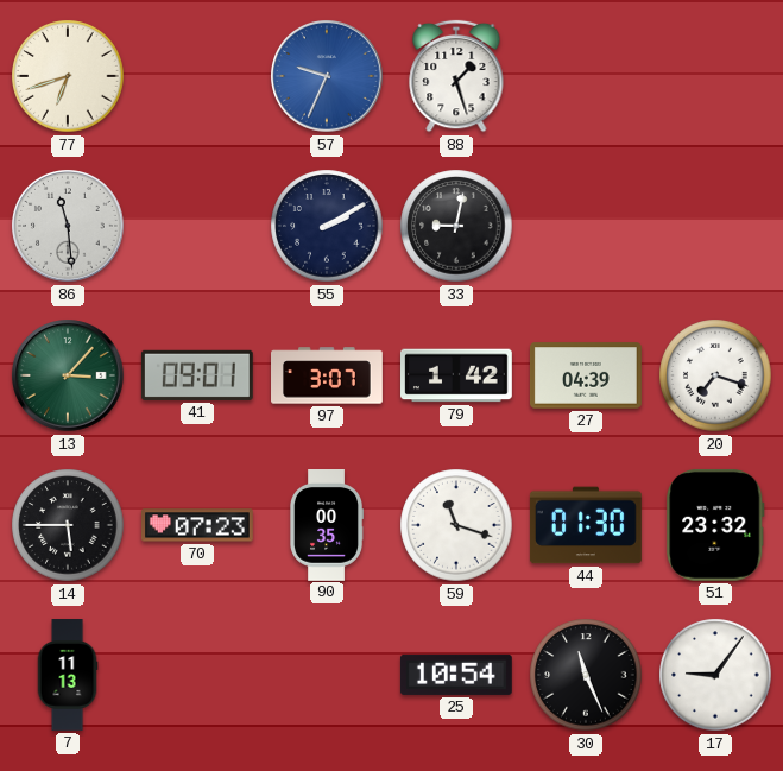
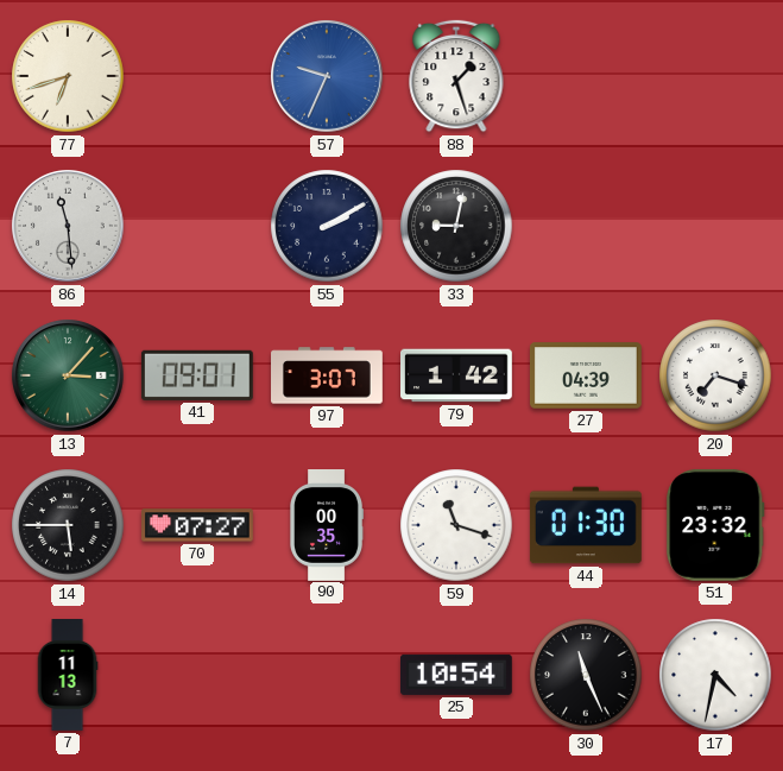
70: 07:23 -> 07:27
17: 9:06 -> 4:32
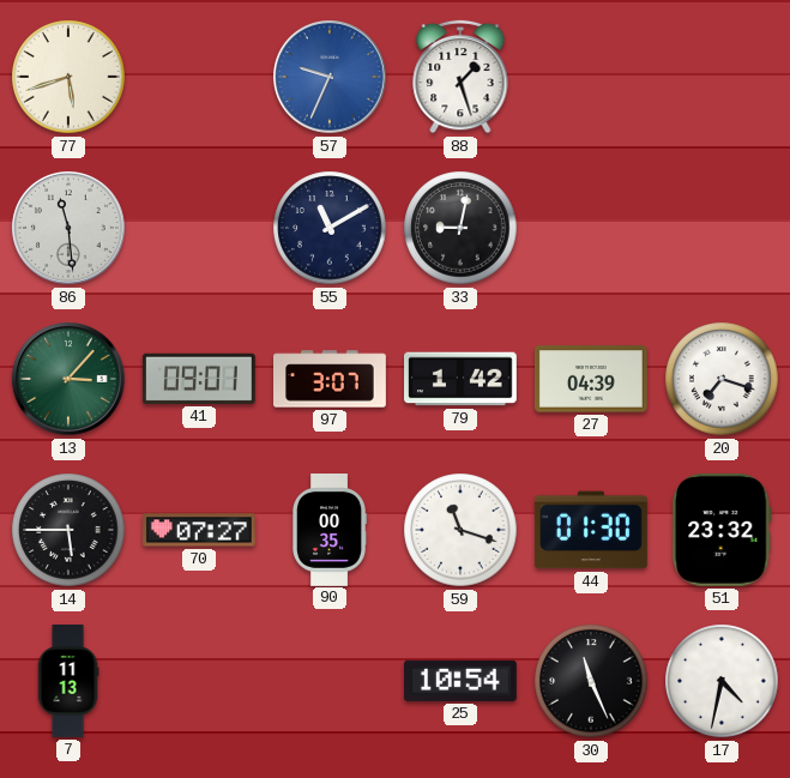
77: 6:42 -> 5:42
55: 2:10 -> 11:10
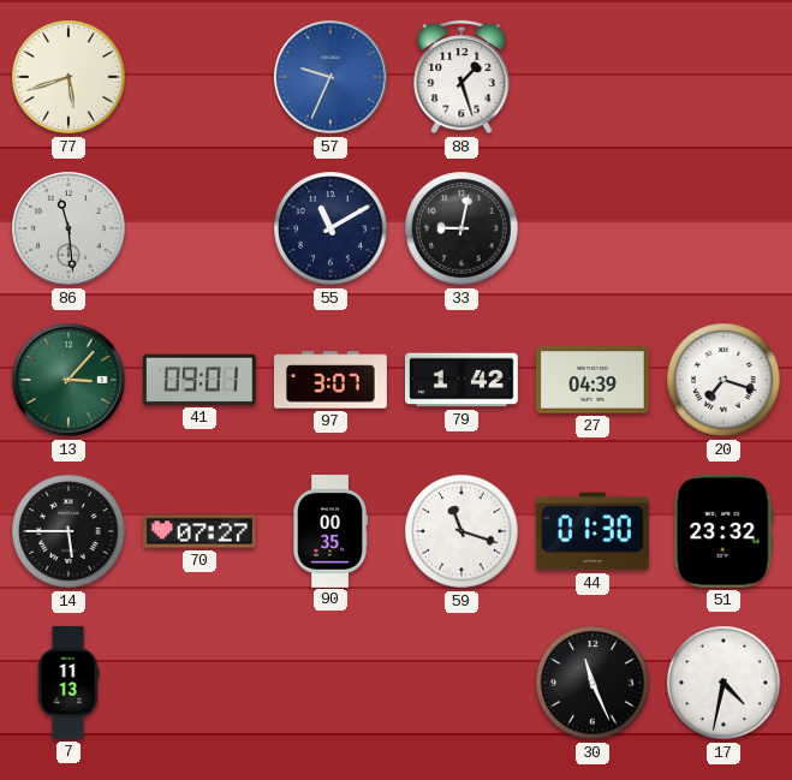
25: 10:54 -> none
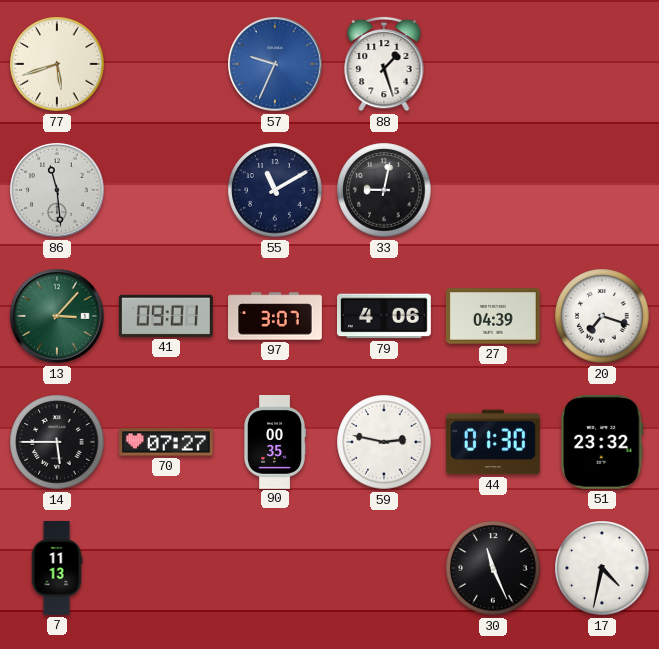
79: 1:42 -> 4:06
59: 11:18 -> 2:47
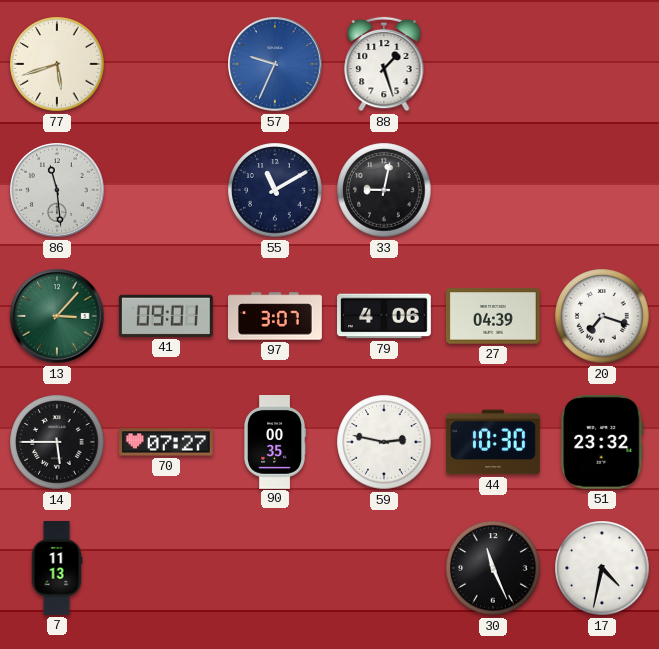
44: 01:30 -> 10:30
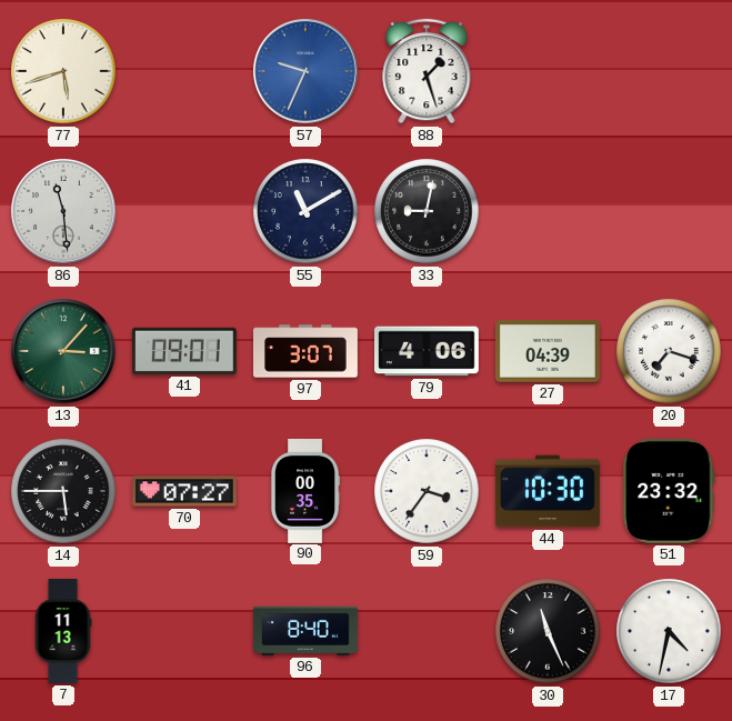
59: 2:47 -> 3:36
96: none -> 8:40
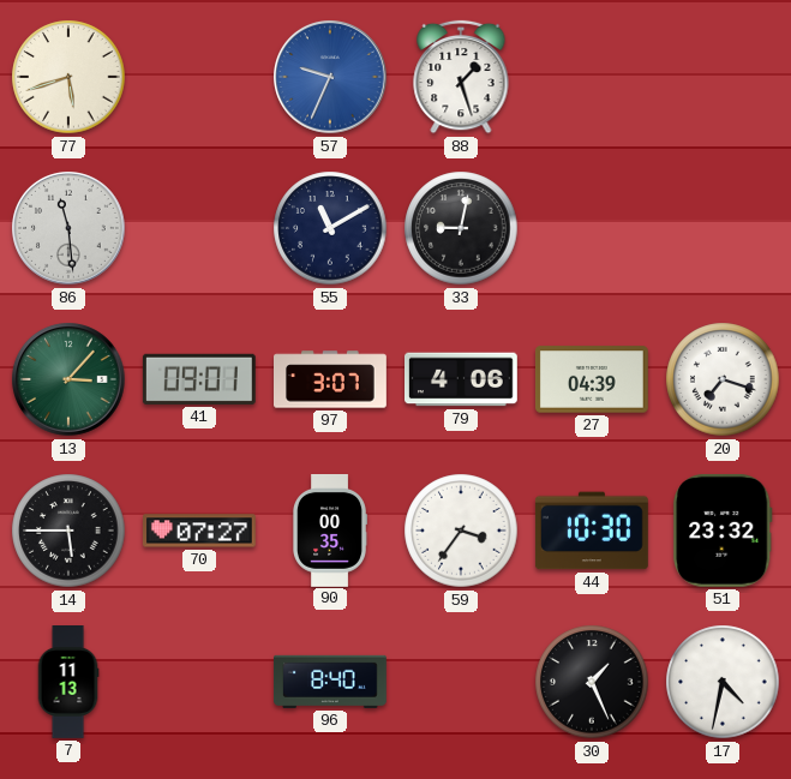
30: 11:26 -> 1:26
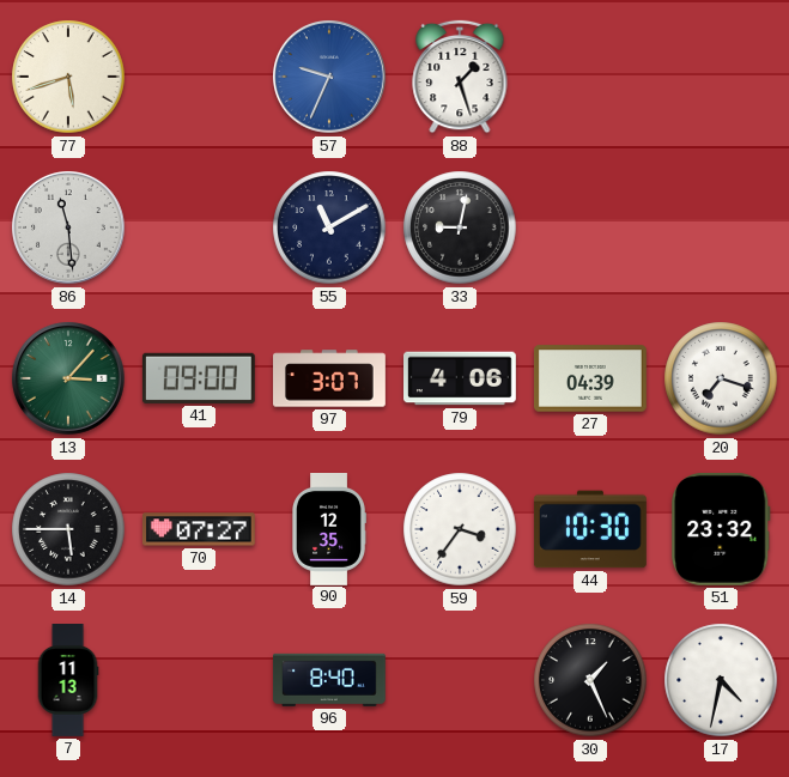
41: 09:01 -> 09:00
90: 00:35 -> 12:35
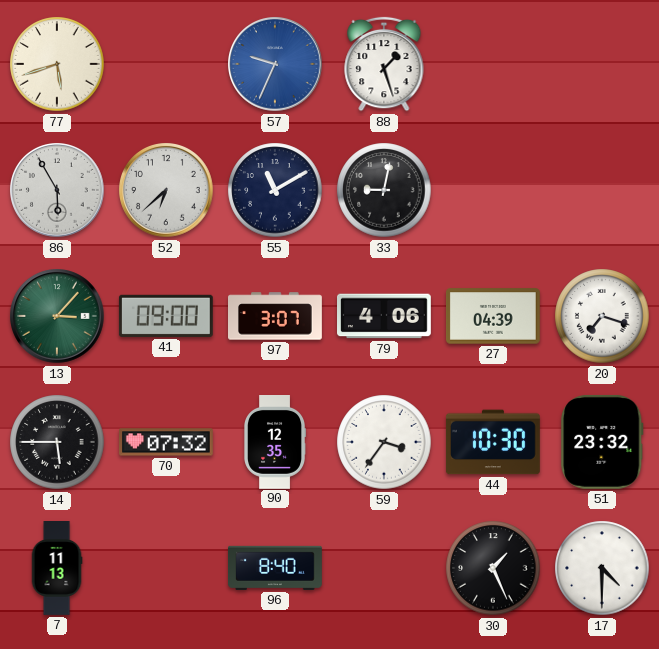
86: 11:29 -> 5:55
52: none -> 6:38
70: 07:27 -> 07:32
17: 4:32 -> 4:30
